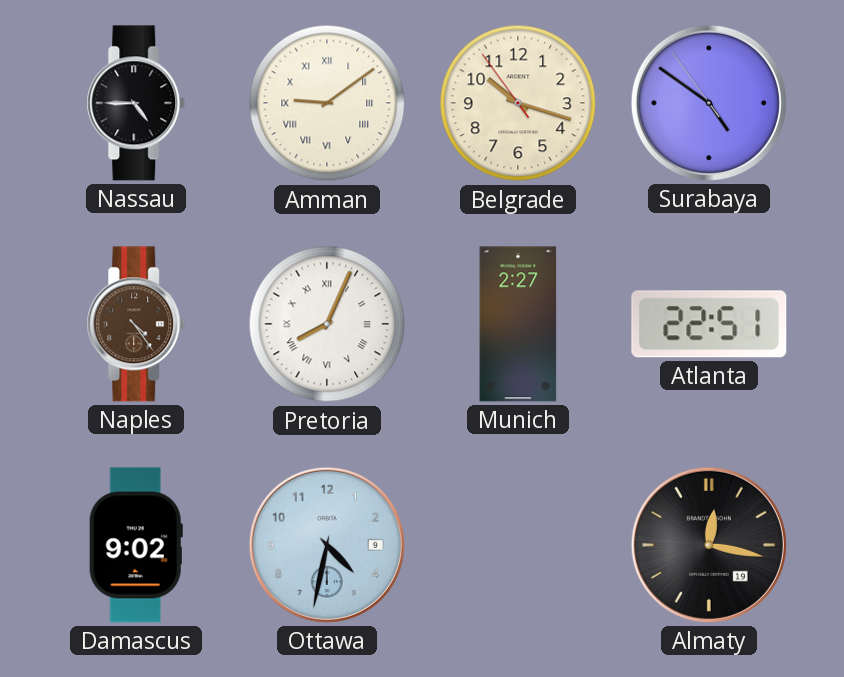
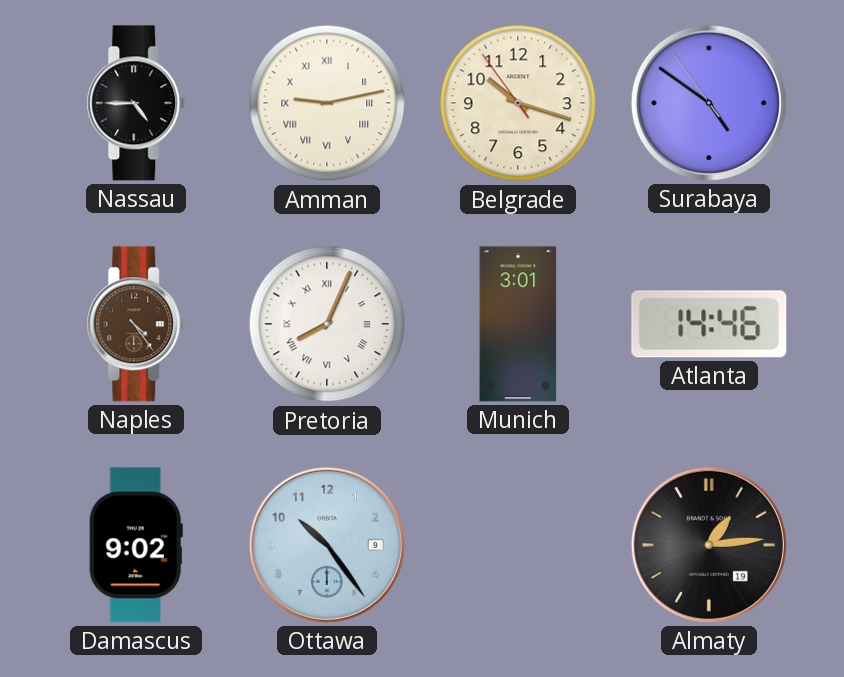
Amman: 9:09 -> 9:13
Munich: 2:27 -> 3:01
Atlanta: 22:51 -> 14:46
Ottawa: 4:32 -> 10:24
Almaty: 12:17 -> 1:14
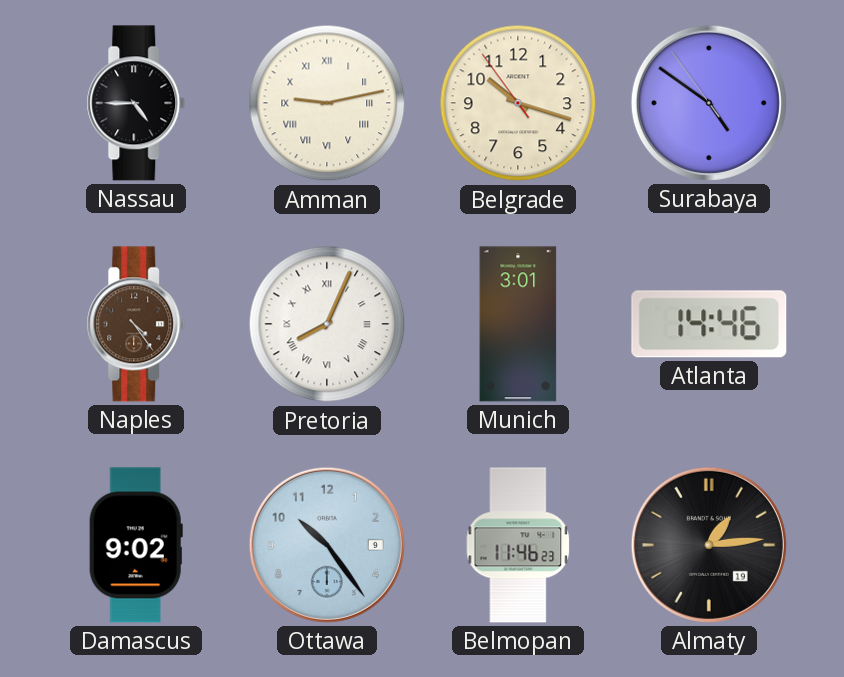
Belmopan: none -> 11:46
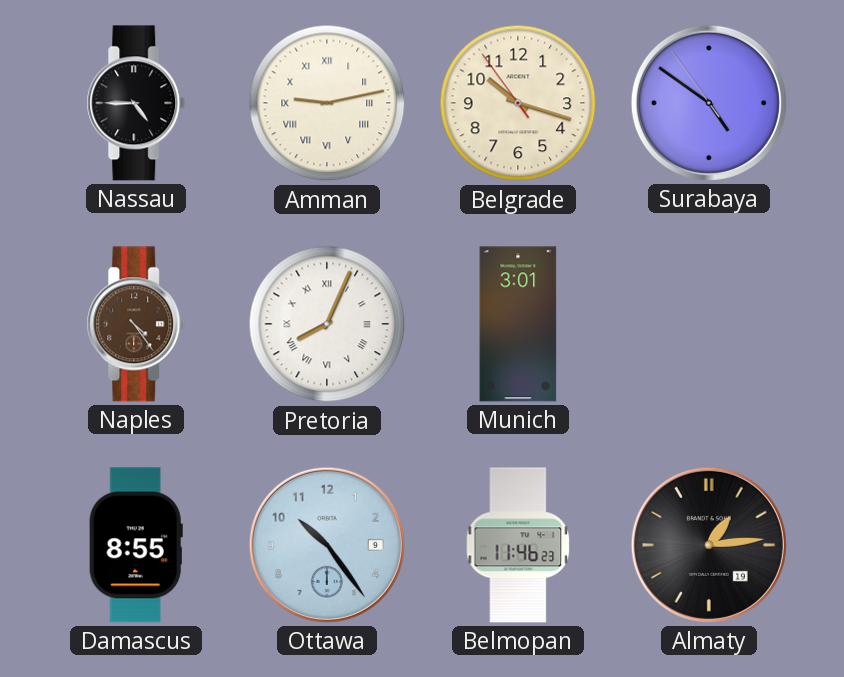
Atlanta: 14:46 -> none
Damascus: 9:02 -> 8:55
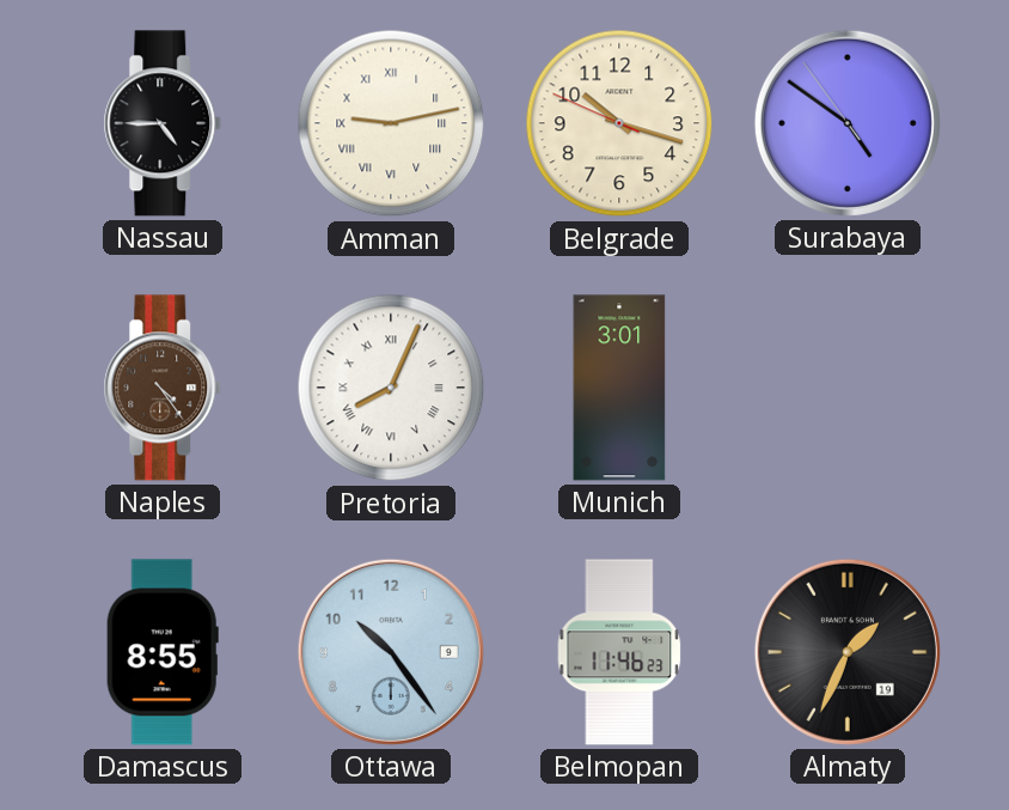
Belgrade: 10:17:54 -> 10:17:49
Almaty: 1:14 -> 1:34
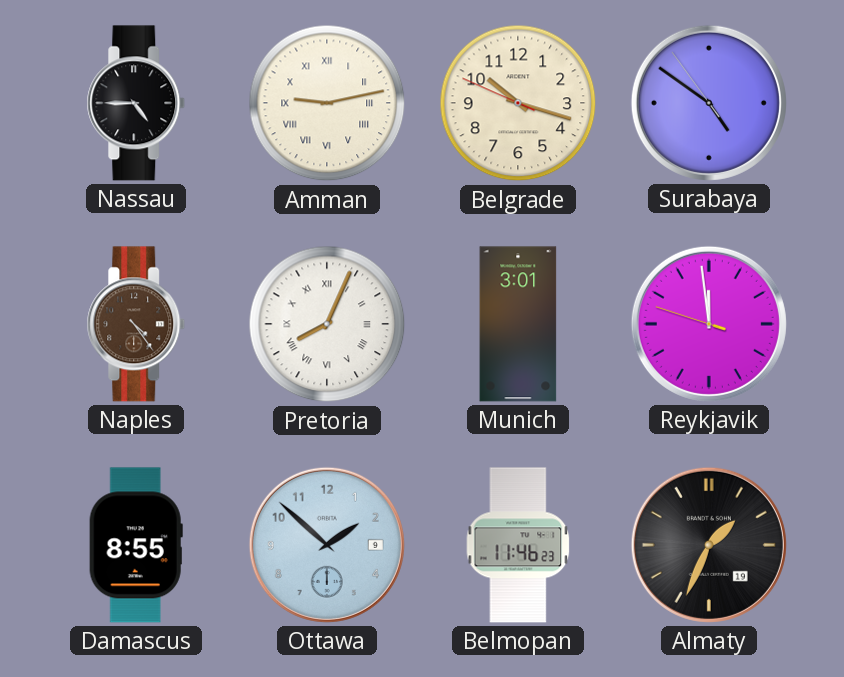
Reykjavik: none -> 11:58
Ottawa: 10:24 -> 1:52
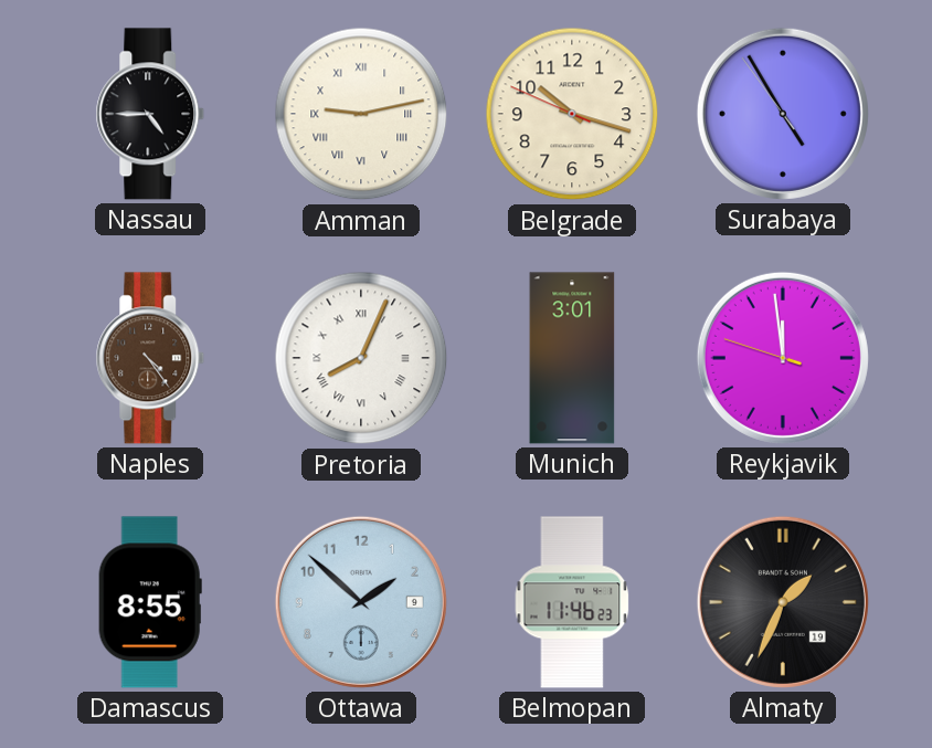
Surabaya: 4:50 -> 4:54
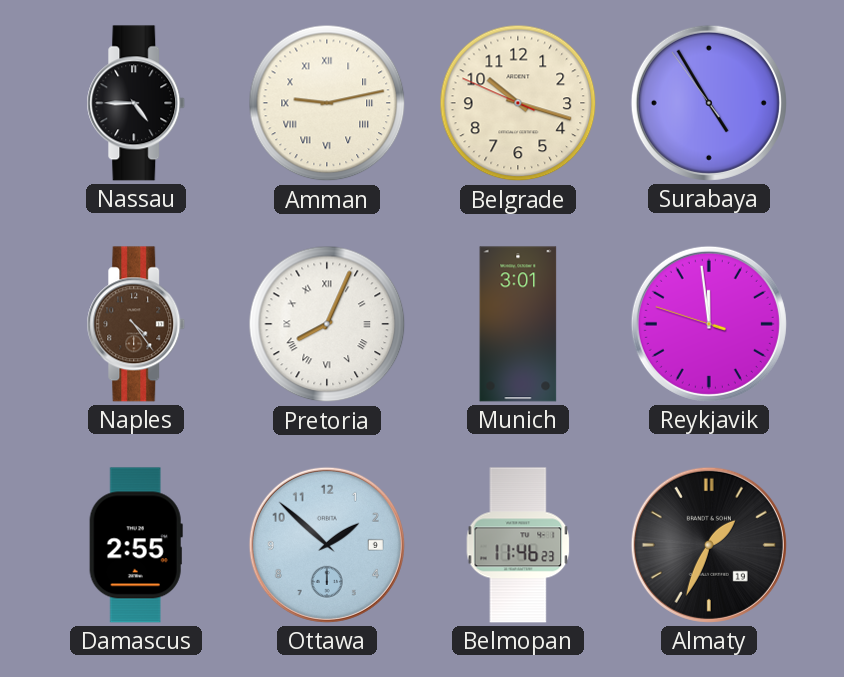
Damascus: 8:55 -> 2:55
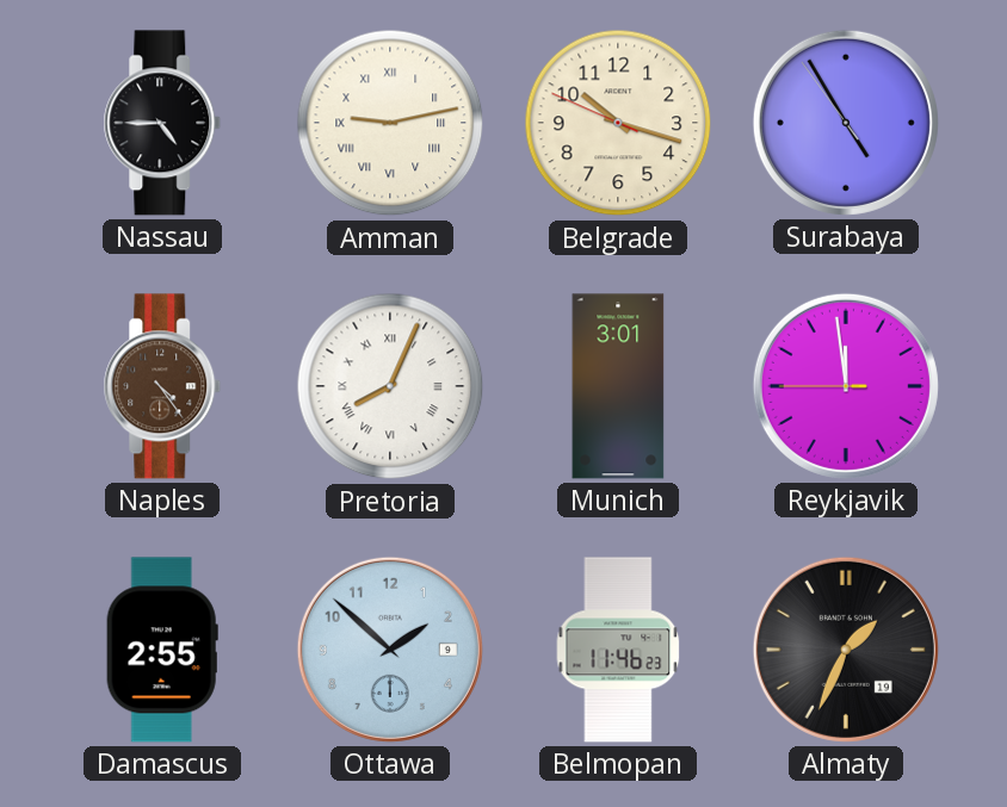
Reykjavik: 11:58:48 -> 11:58:45
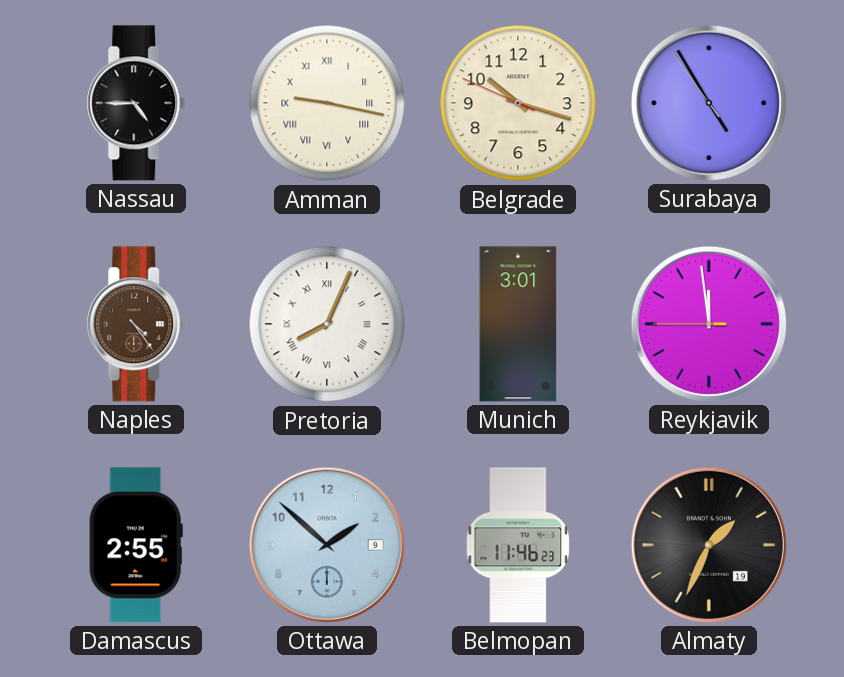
Amman: 9:13 -> 9:17
